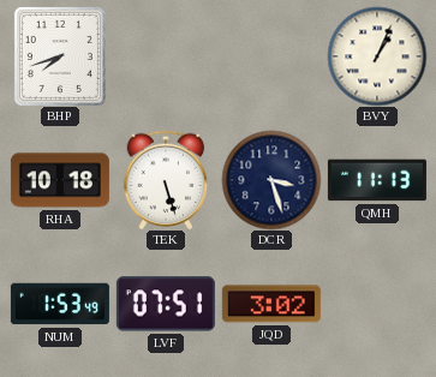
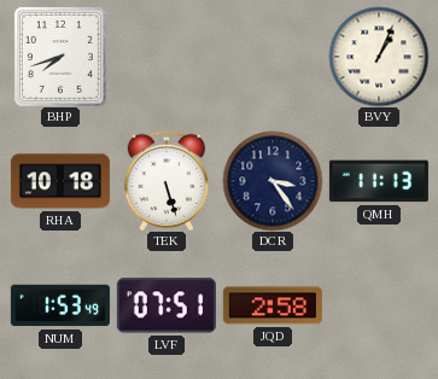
DCR: 3:27 -> 3:24
JQD: 3:02 -> 2:58
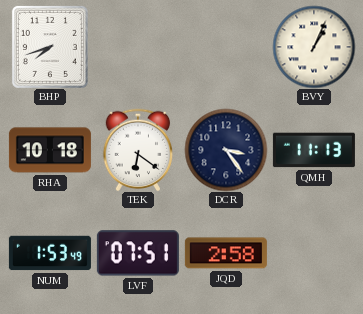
TEK: 5:27 -> 6:21
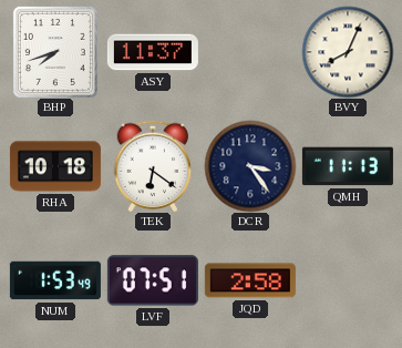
ASY: none -> 11:37
BVY: 1:04 -> 8:04
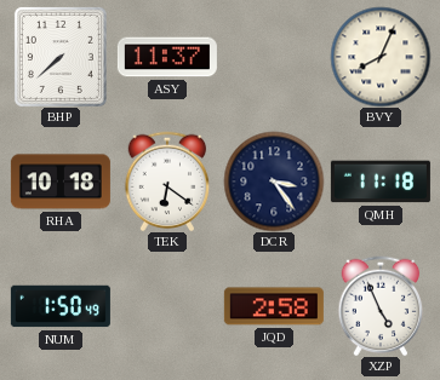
BHP: 7:42 -> 7:38
QMH: 11:13 -> 11:18
NUM: 1:53 -> 1:50
LVF: 07:51 -> none
XZP: none -> 4:56
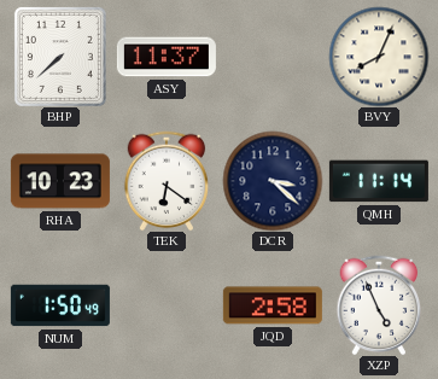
RHA: 10:18 -> 10:23
DCR: 3:24 -> 3:22
QMH: 11:18 -> 11:14
